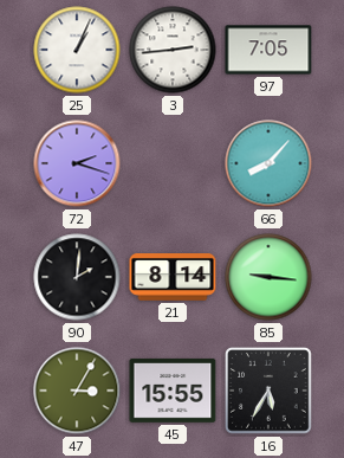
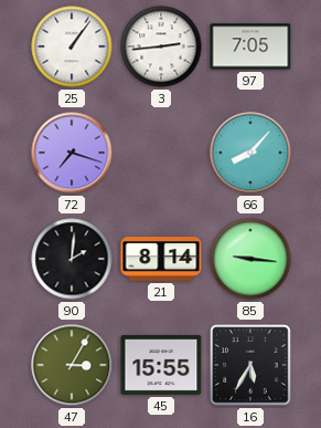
25: 1:04 -> 1:06
72: 2:18 -> 7:18
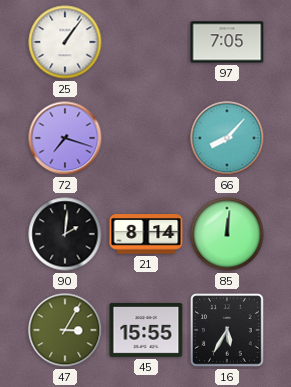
3: 2:44 -> none
85: 9:16 -> 12:01
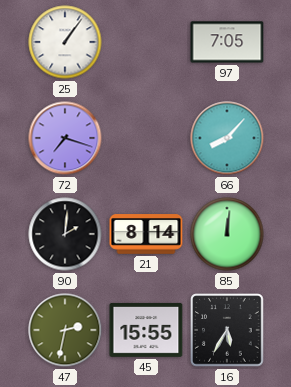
47: 3:05 -> 2:32
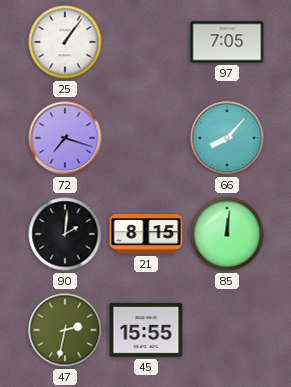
21: 8:14 -> 8:15
16: 5:35 -> none
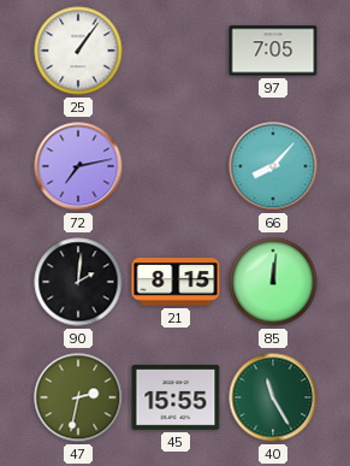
72: 7:18 -> 7:13
40: none -> 11:25
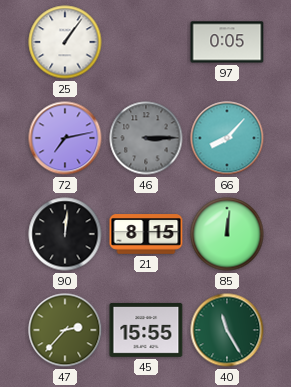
97: 7:05 -> 0:05
46: none -> 3:15
90: 2:01 -> 12:01
47: 2:32 -> 2:37
